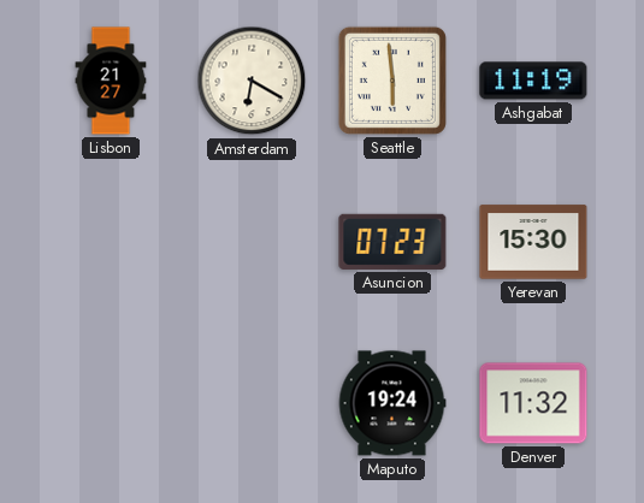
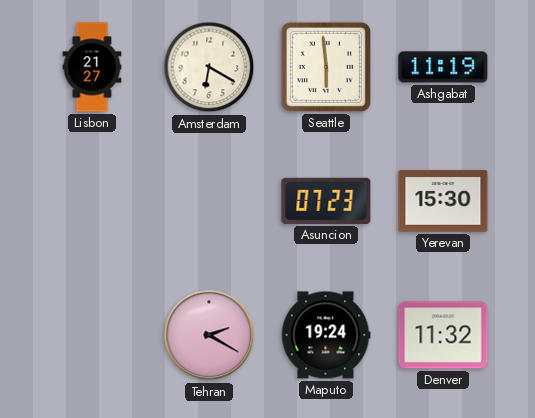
Tehran: none -> 2:20
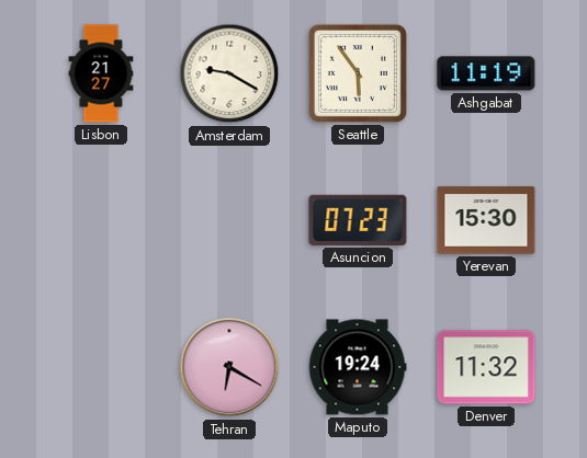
Amsterdam: 6:20 -> 9:20
Seattle: 5:59 -> 5:54
Tehran: 2:20 -> 6:20
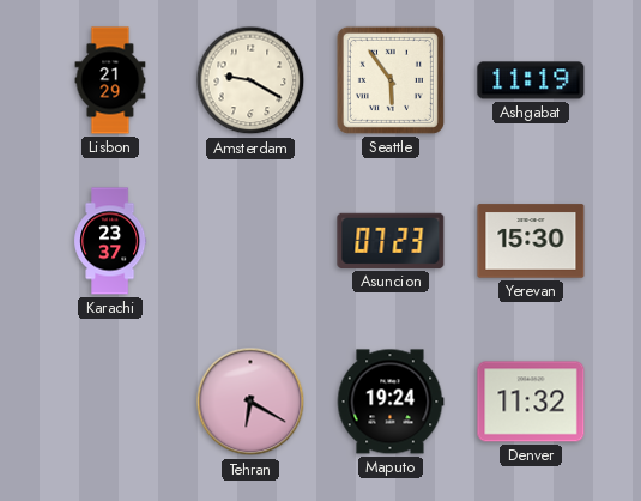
Lisbon: 21:27 -> 21:29
Karachi: none -> 23:37
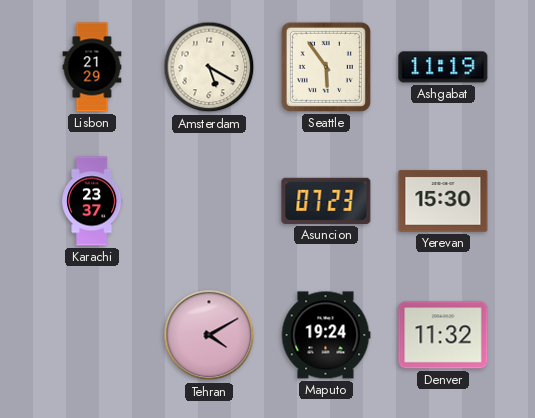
Amsterdam: 9:20 -> 5:20
Tehran: 6:20 -> 4:10
